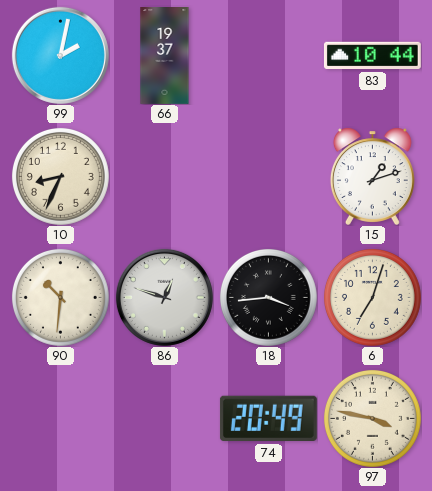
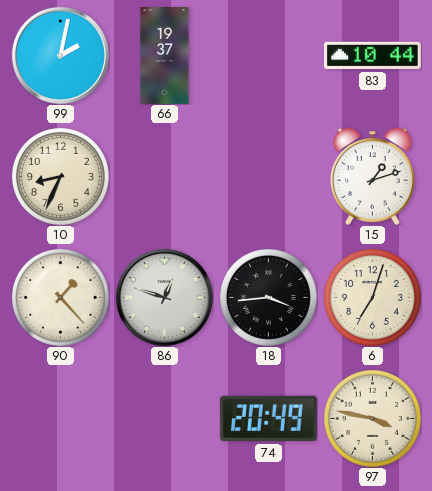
90: 10:31 -> 1:23
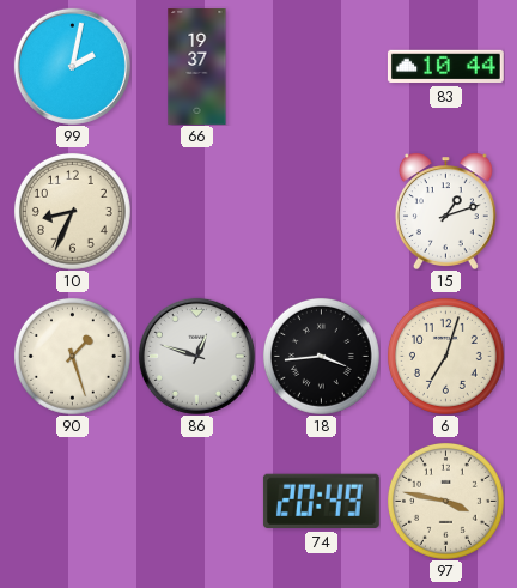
90: 1:23 -> 1:27
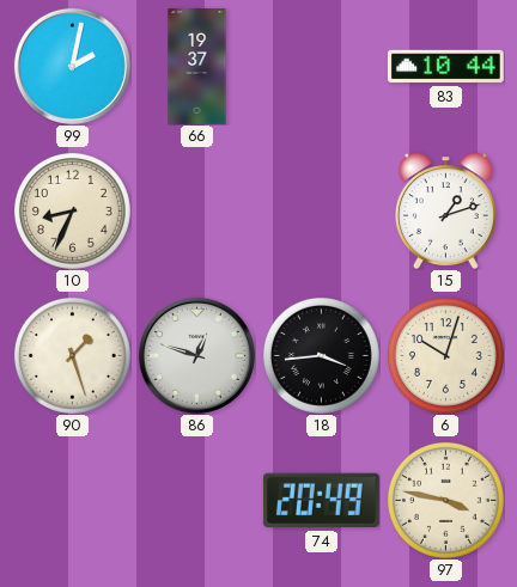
6: 7:03 -> 10:03
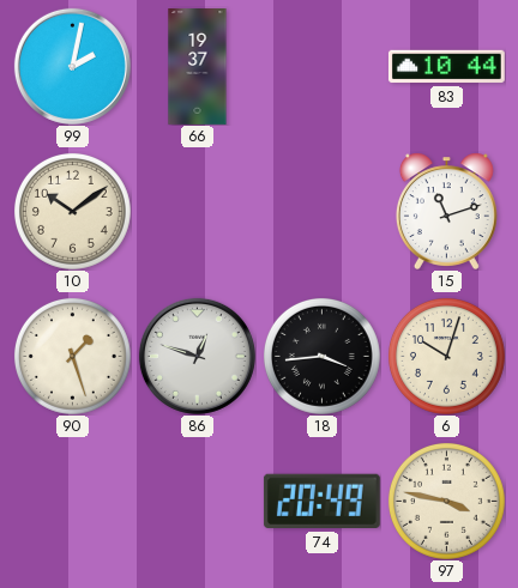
10: 8:34 -> 10:09
15: 1:12 -> 11:12
